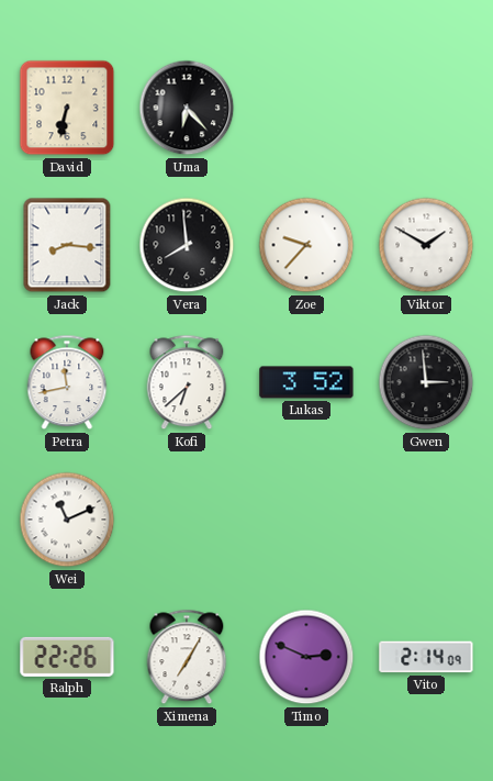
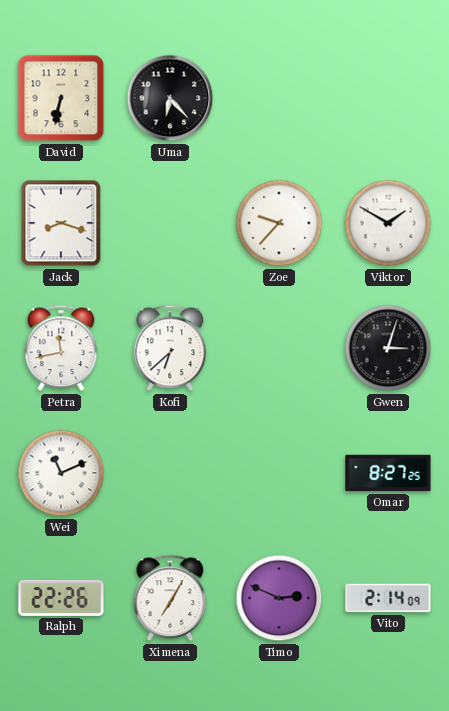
Jack: 8:16 -> 8:18
Vera: 7:59 -> none
Lukas: 3:52 -> none
Gwen: 2:59 -> 3:03
Omar: none -> 8:27
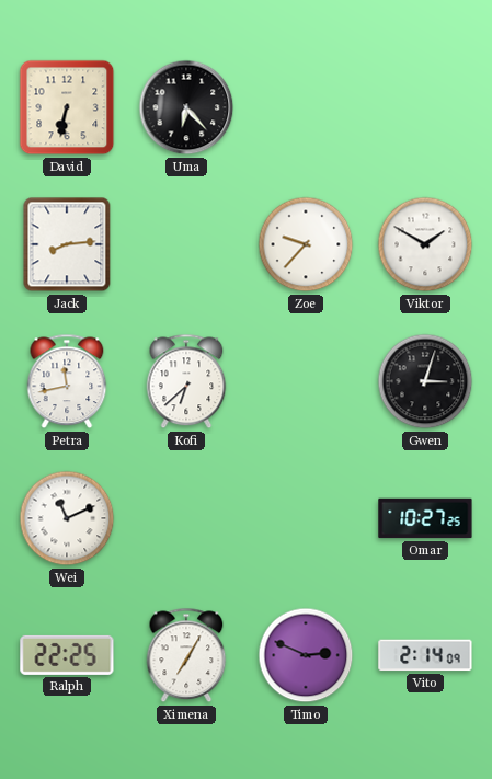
Jack: 8:18 -> 8:14
Omar: 8:27 -> 10:27
Ralph: 22:26 -> 22:25
